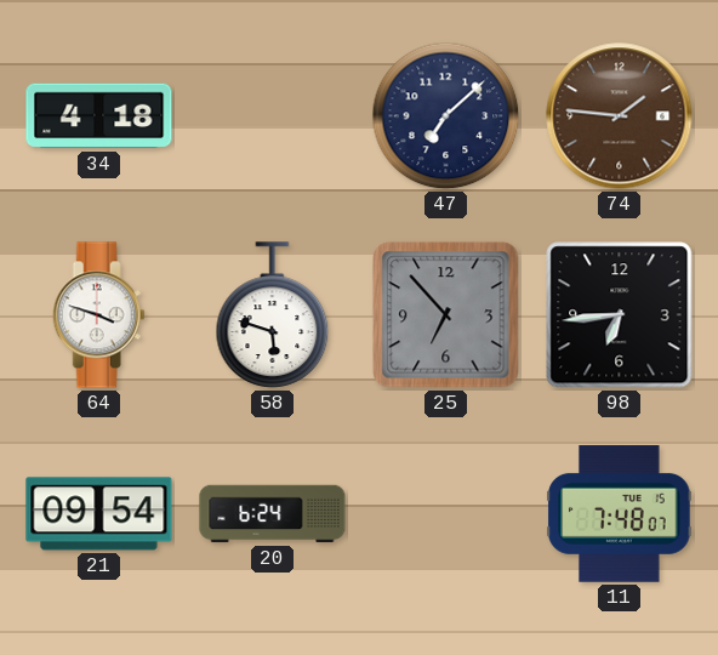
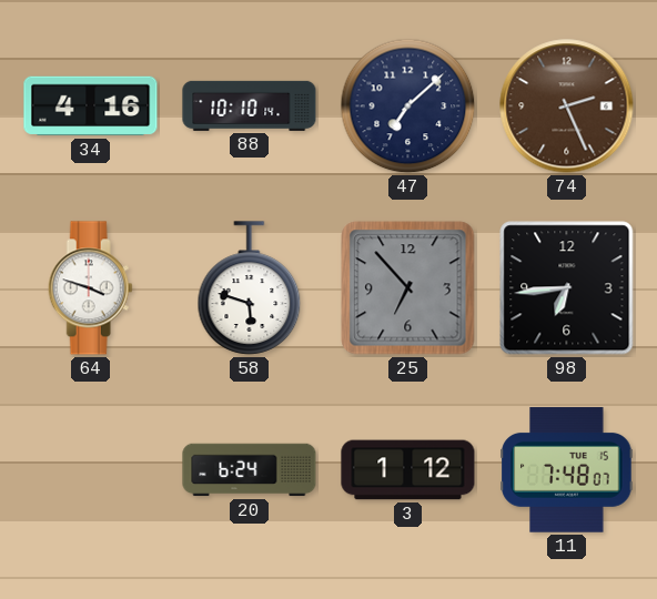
34: 4:18 -> 4:16
88: none -> 10:10
74: 1:46 -> 2:26
21: 09:54 -> none
3: none -> 1:12
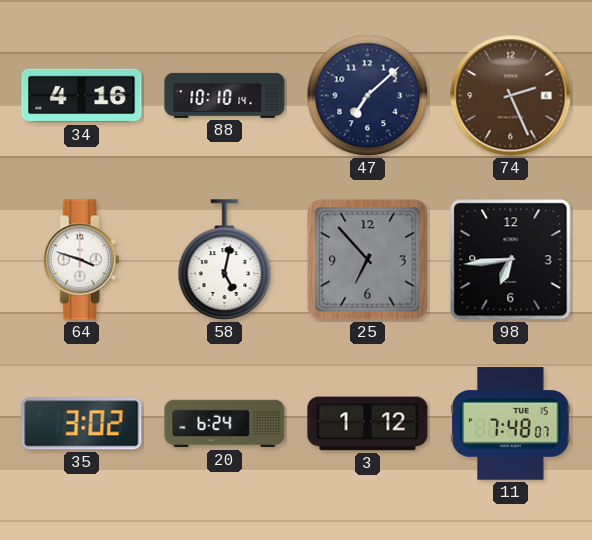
58: 5:48 -> 5:02
35: none -> 3:02
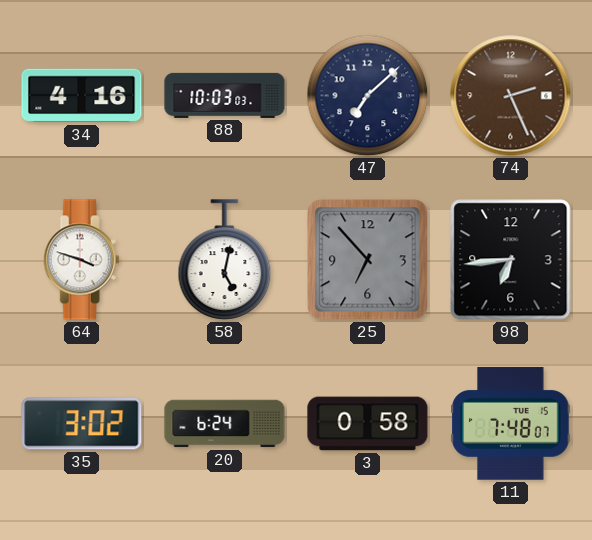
88: 10:10 -> 10:03
3: 1:12 -> 0:58
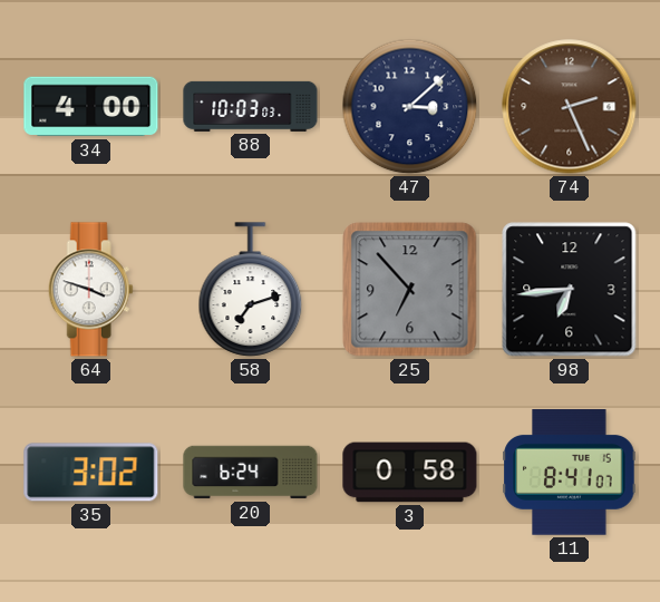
34: 4:16 -> 4:00
47: 7:08 -> 3:08
58: 5:02 -> 7:12
11: 7:48 -> 8:41
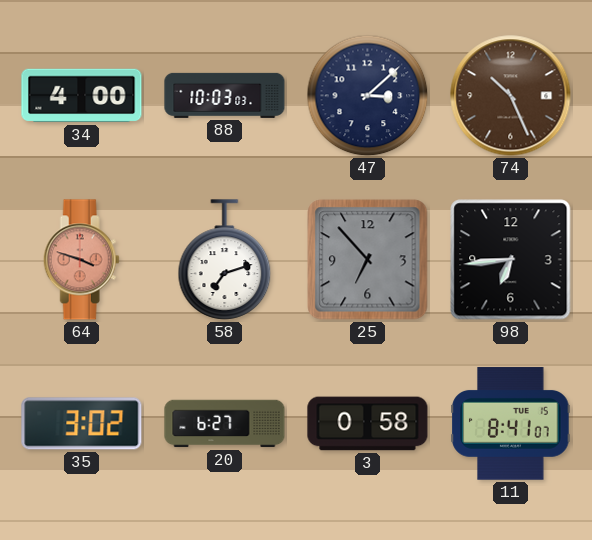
74: 2:26 -> 10:26
64 dial: white -> salmon
20: 6:24 -> 6:27
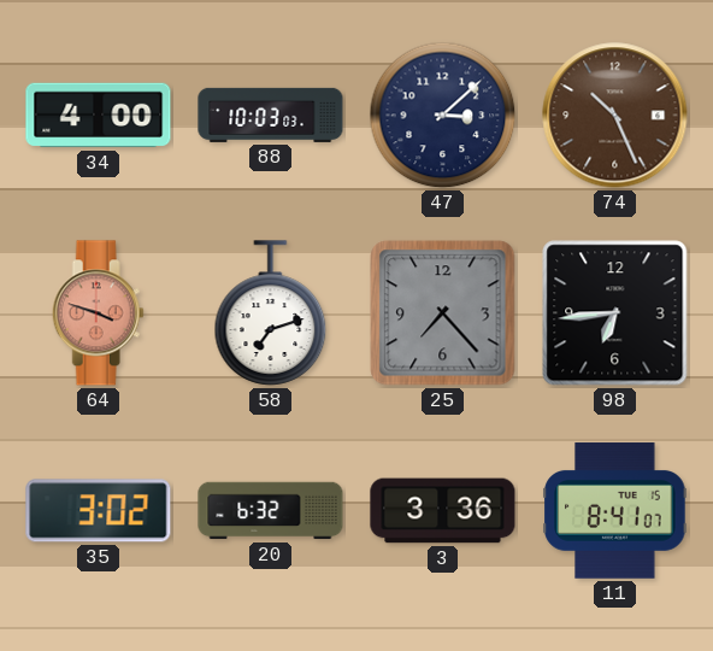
25: 6:53 -> 7:23
20: 6:27 -> 6:32
3: 0:58 -> 3:36
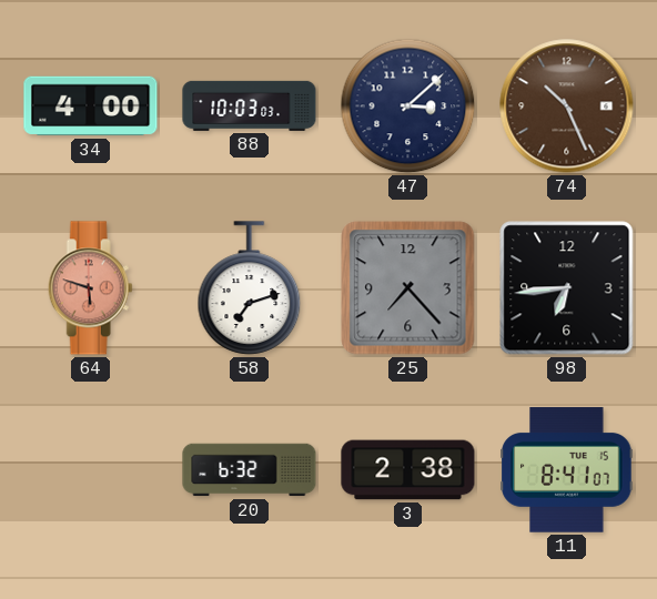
64: 3:48 -> 5:48
35: 3:02 -> none
3: 3:36 -> 2:38
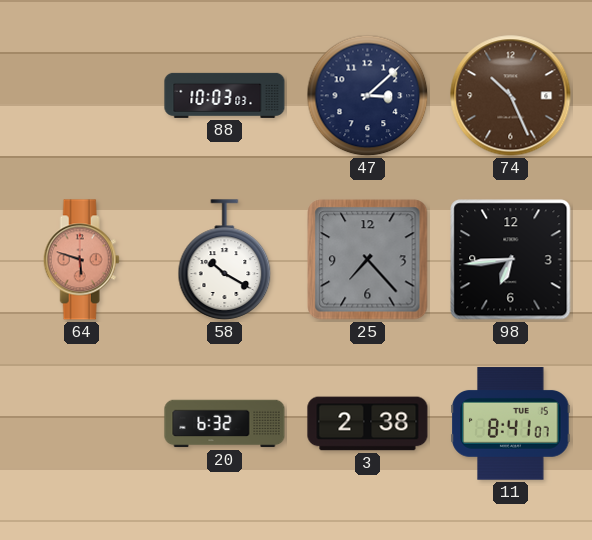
34: 4:00 -> none
58: 7:12 -> 10:20
